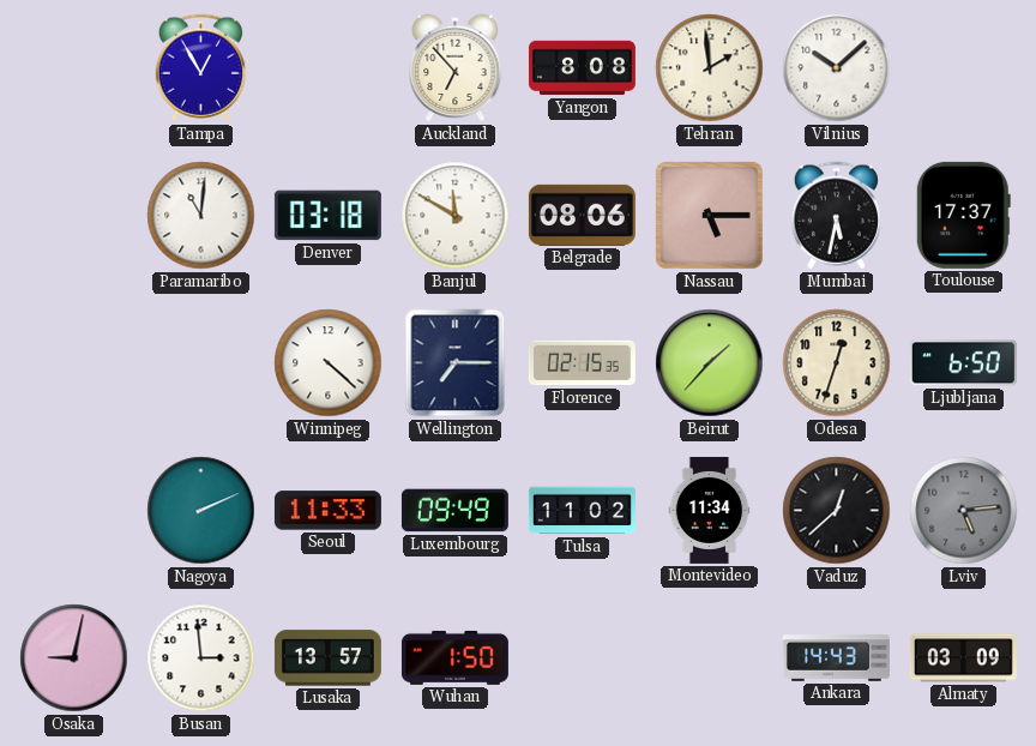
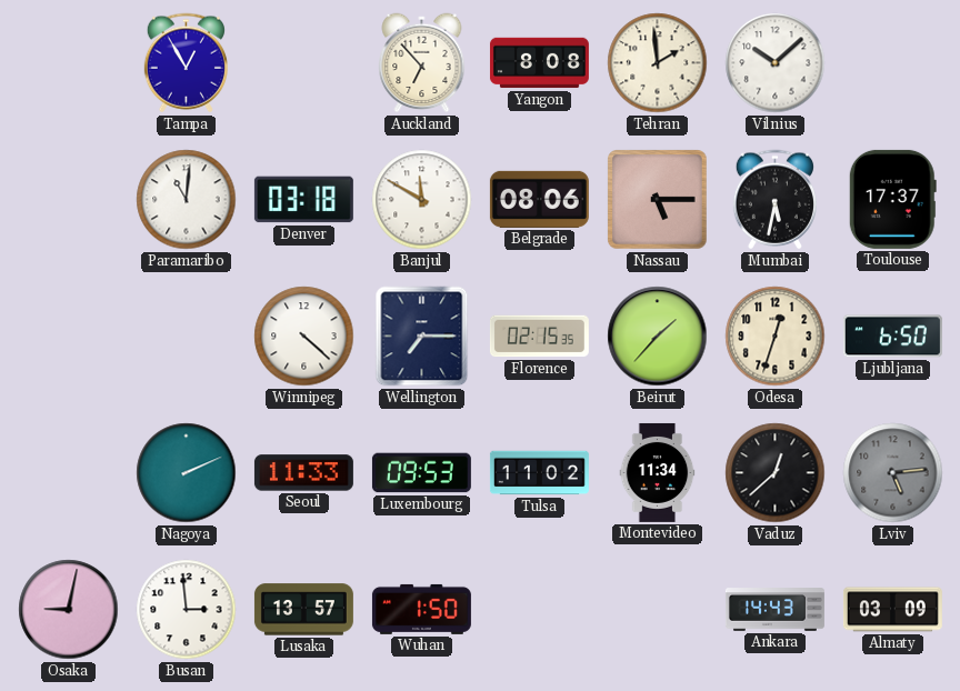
Luxembourg: 09:49 -> 09:53
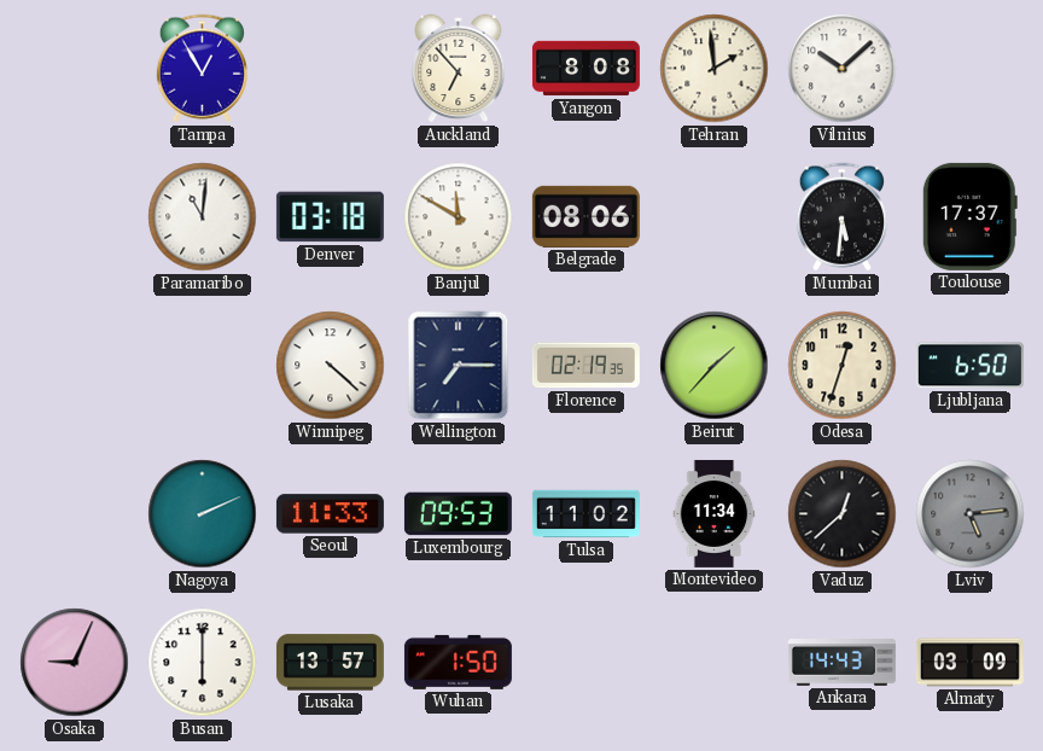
Nassau: 5:15 -> none
Mumbai: 5:32 -> 5:31
Florence: 02:15 -> 02:19
Osaka: 9:02 -> 9:04
Busan: 2:59 -> 6:00
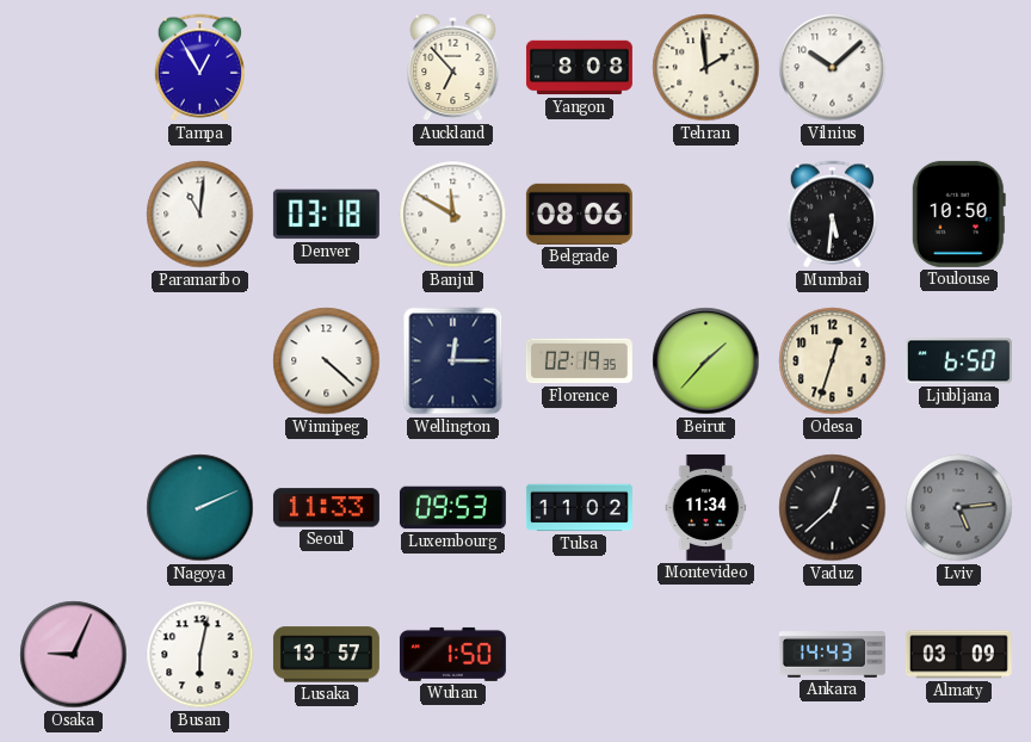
Toulouse: 17:37 -> 10:50
Wellington: 7:15 -> 12:15
Busan: 6:00 -> 6:02
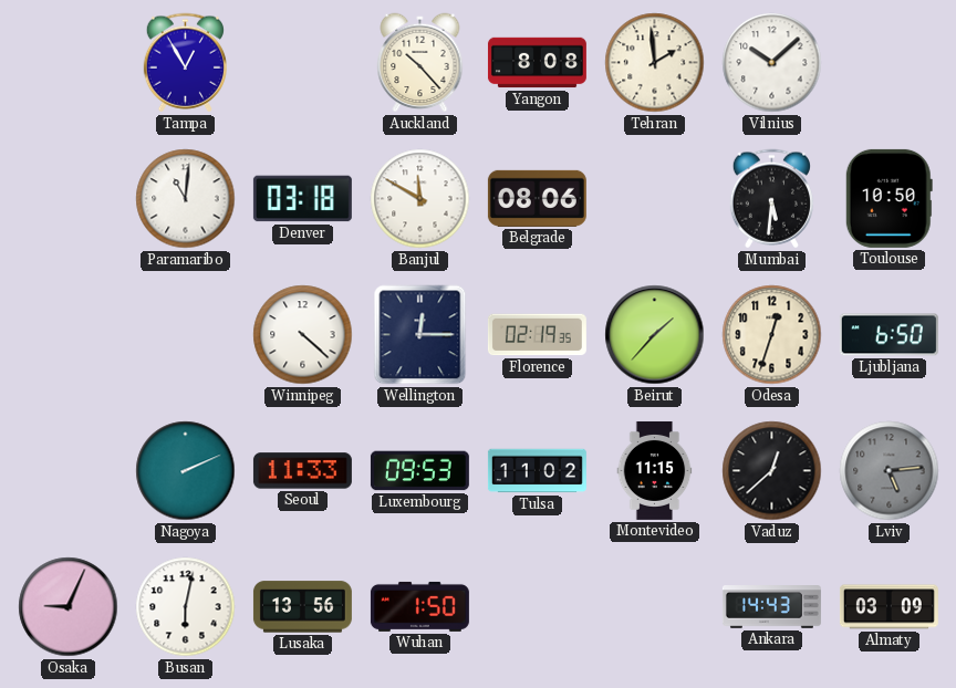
Auckland: 6:53 -> 10:23
Montevideo: 11:34 -> 11:15
Lusaka: 13:57 -> 13:56
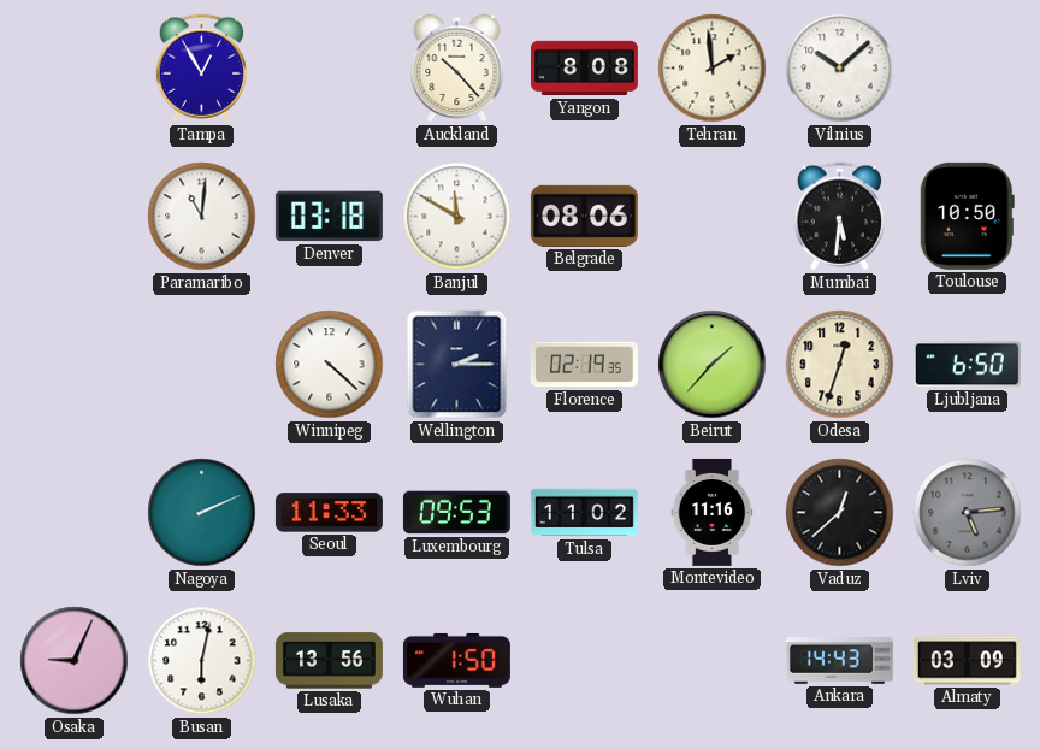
Wellington: 12:15 -> 2:15
Montevideo: 11:15 -> 11:16
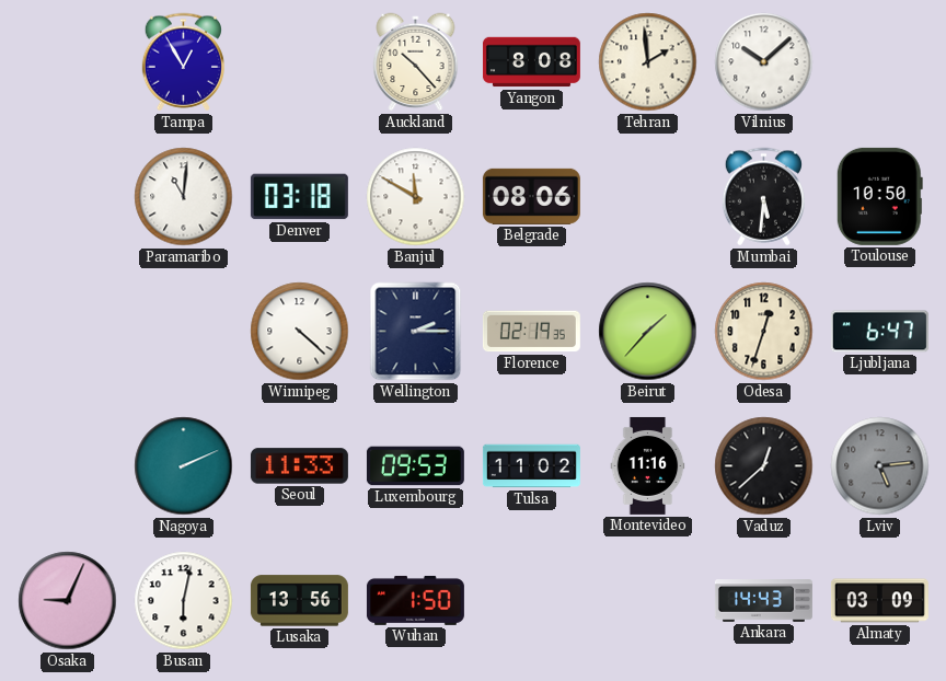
Ljubljana: 6:50 -> 6:47
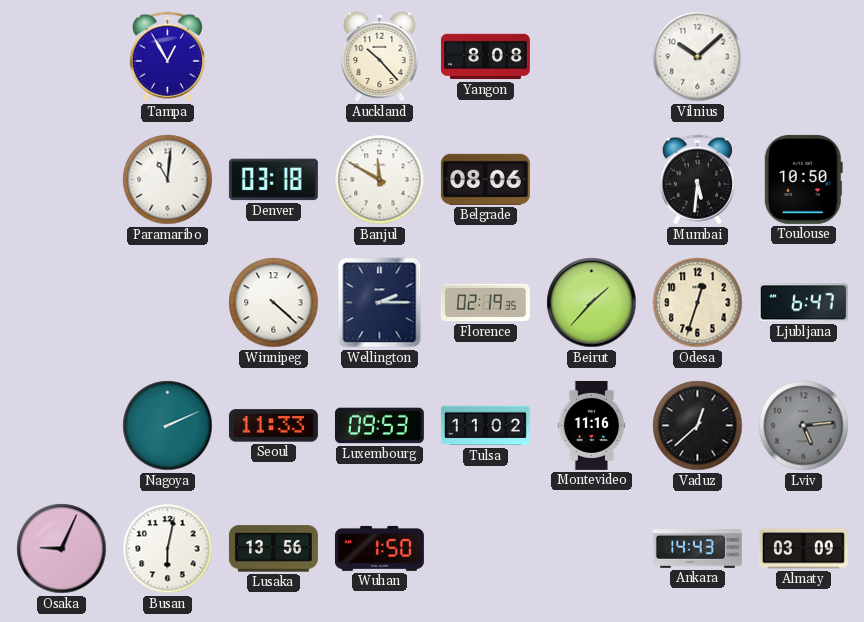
Tehran: 1:59 -> none
